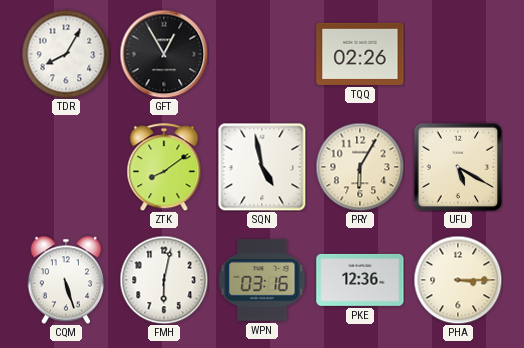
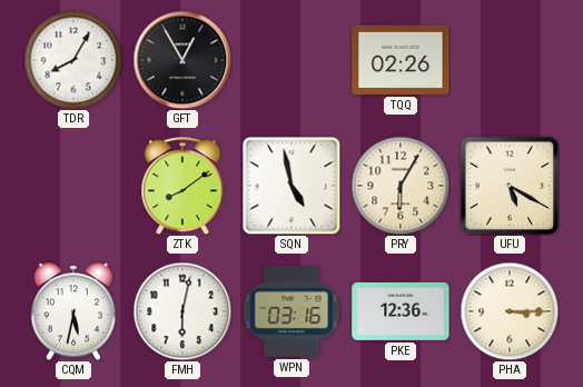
CQM: 5:27 -> 5:32
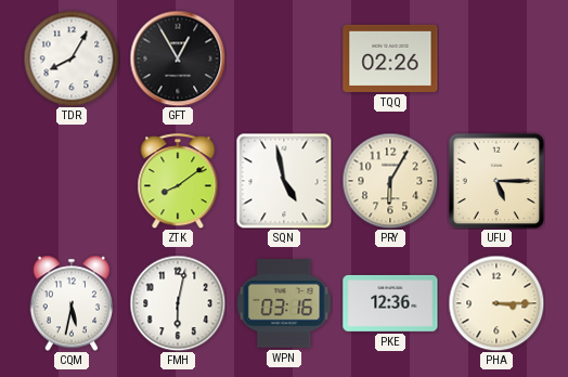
UFU: 5:20 -> 5:15
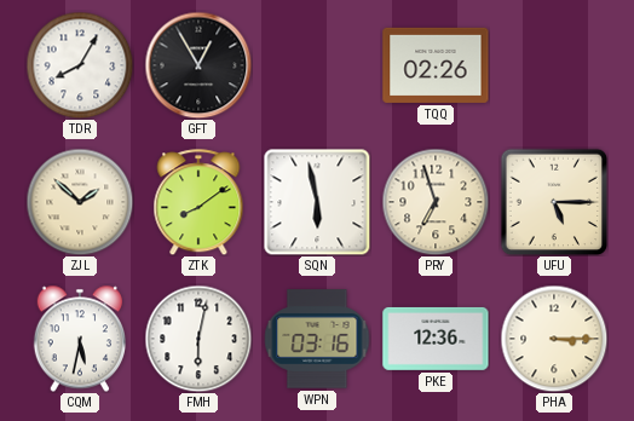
ZJL: none -> 1:52
SQN: 4:58 -> 5:58
PRY: 6:05 -> 6:57
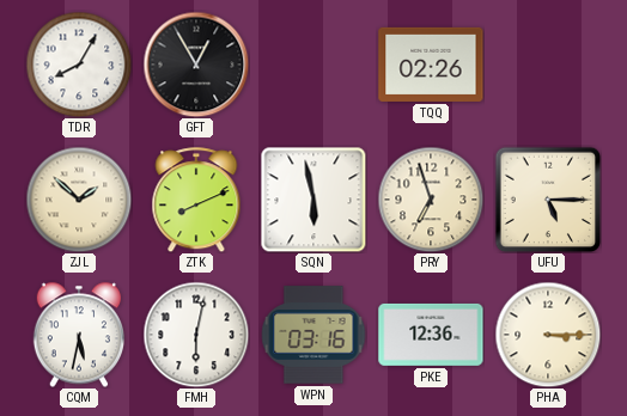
ZTK: 8:09 -> 8:11
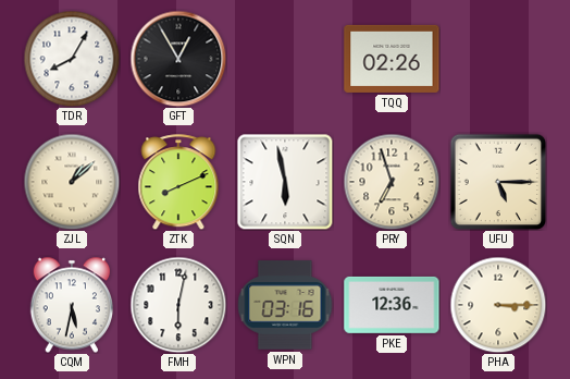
ZJL: 1:52 -> 1:08
